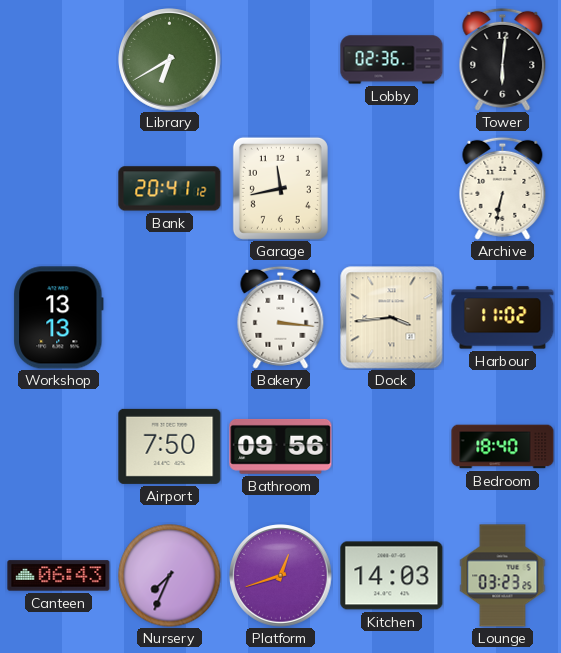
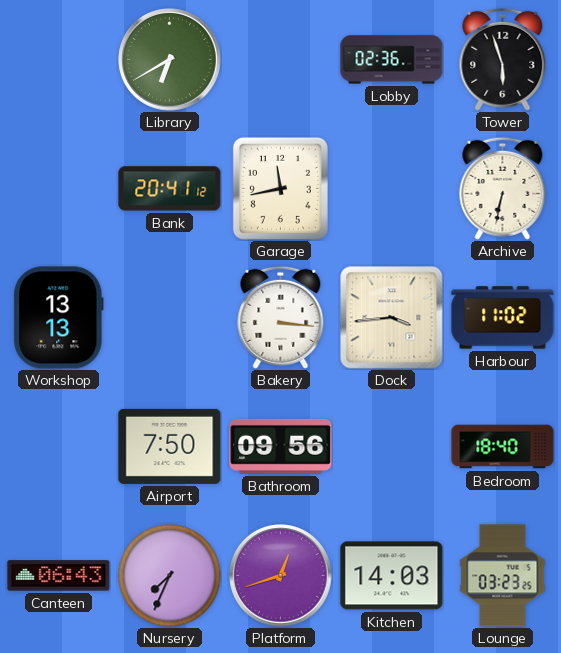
Tower: 6:01 -> 5:57
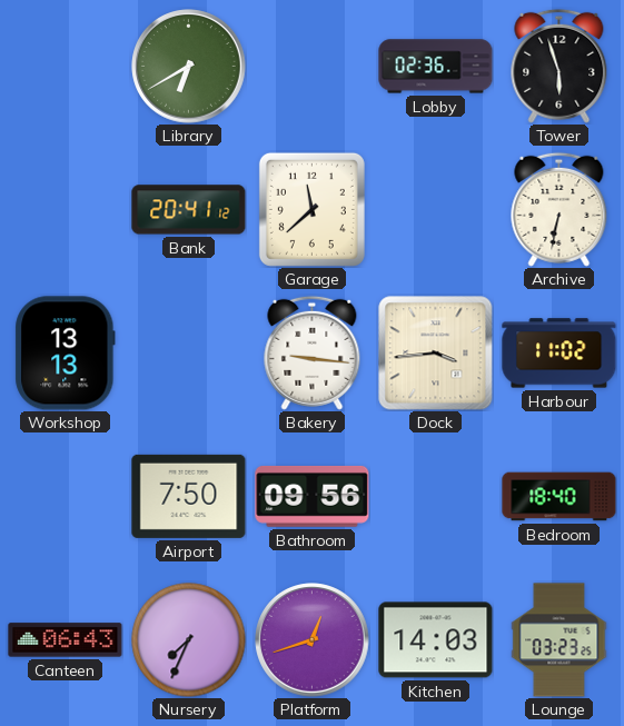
Garage: 11:43 -> 11:38
Bakery: 3:16 -> 9:16
